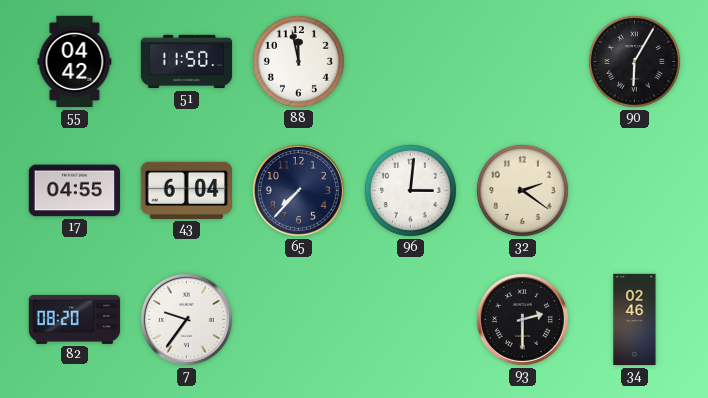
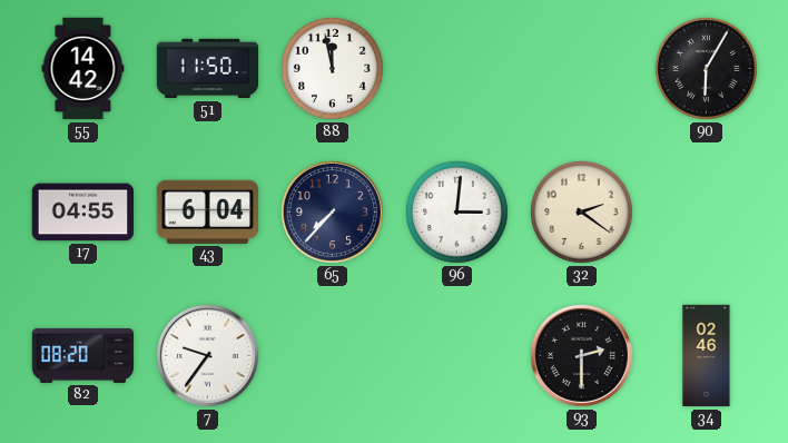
55: 04:42 -> 14:42
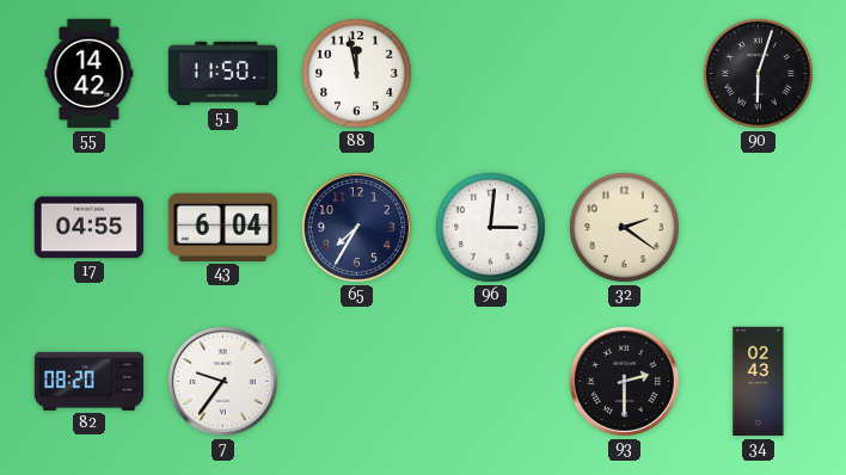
90: 6:05 -> 6:03
65: 7:37 -> 7:35
34: 02:46 -> 02:43
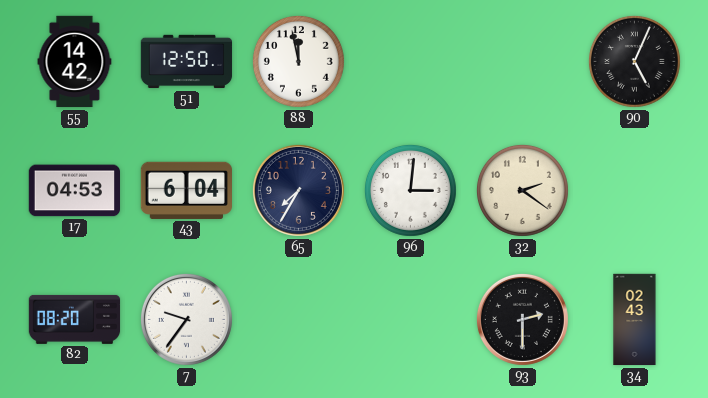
51: 11:50 -> 12:50
90: 6:03 -> 5:04
17: 04:55 -> 04:53
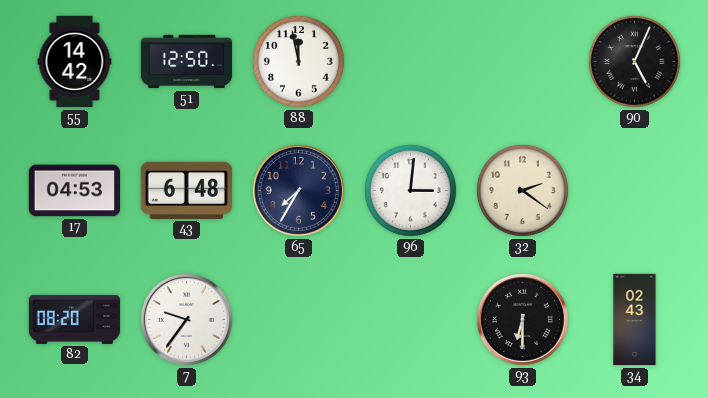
43: 6:04 -> 6:48
93: 2:30 -> 6:30
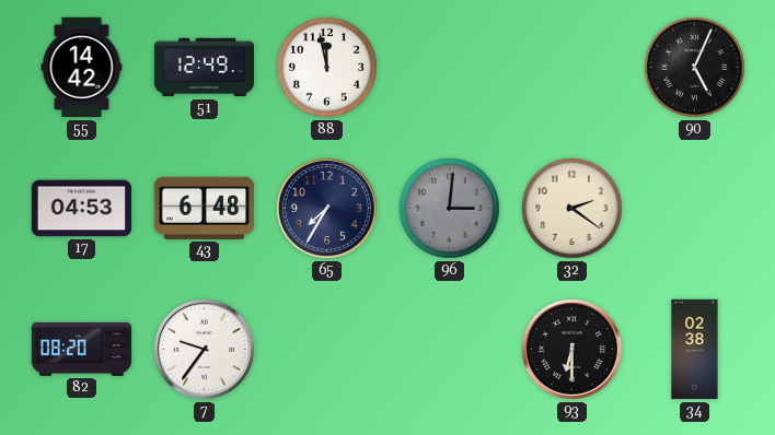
51: 12:50 -> 12:49
96 dial: white -> grey
34: 02:43 -> 02:38
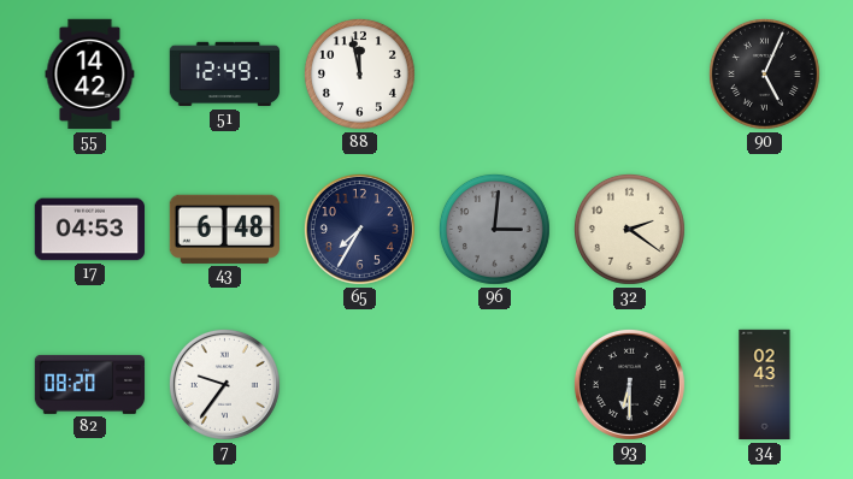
34: 02:38 -> 02:43
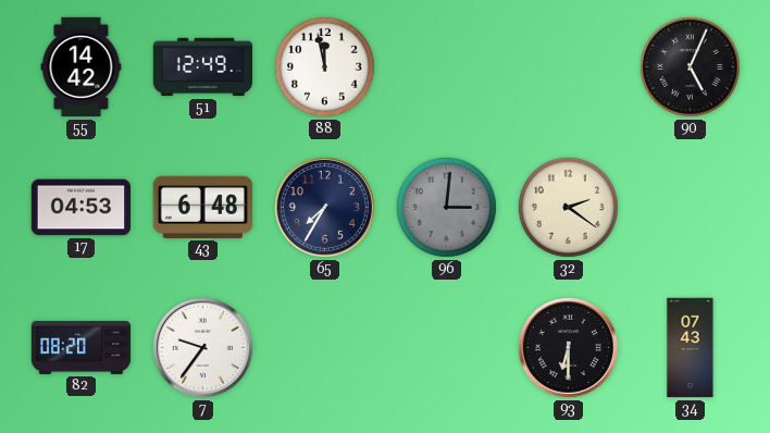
34: 02:43 -> 07:43
